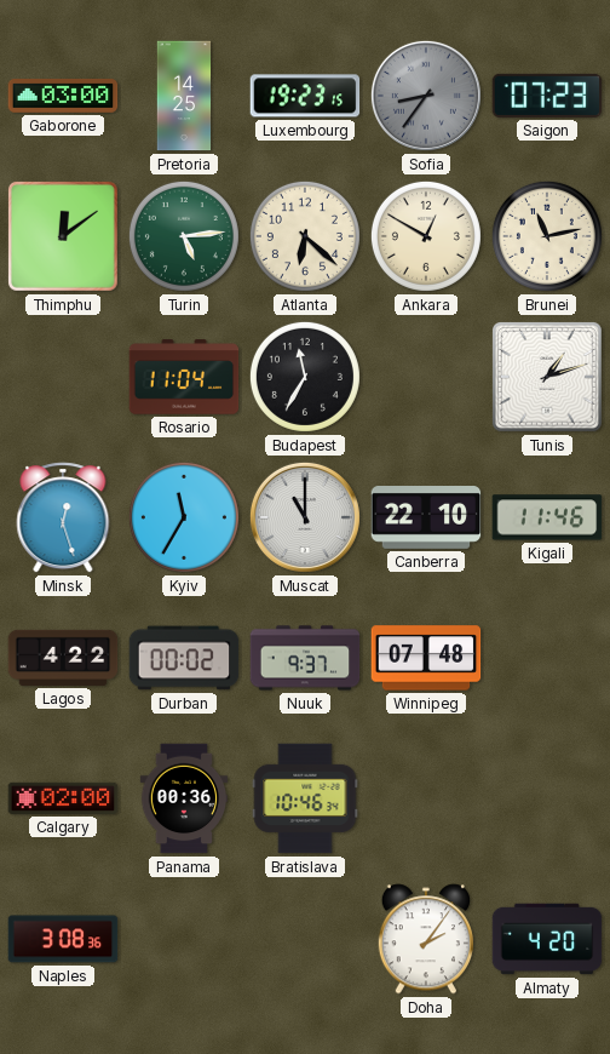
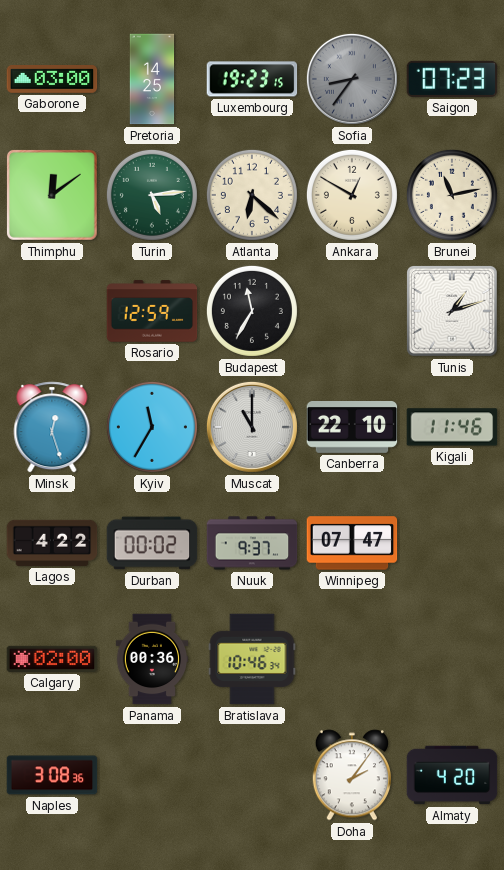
Rosario: 11:04 -> 12:59
Winnipeg: 07:48 -> 07:47
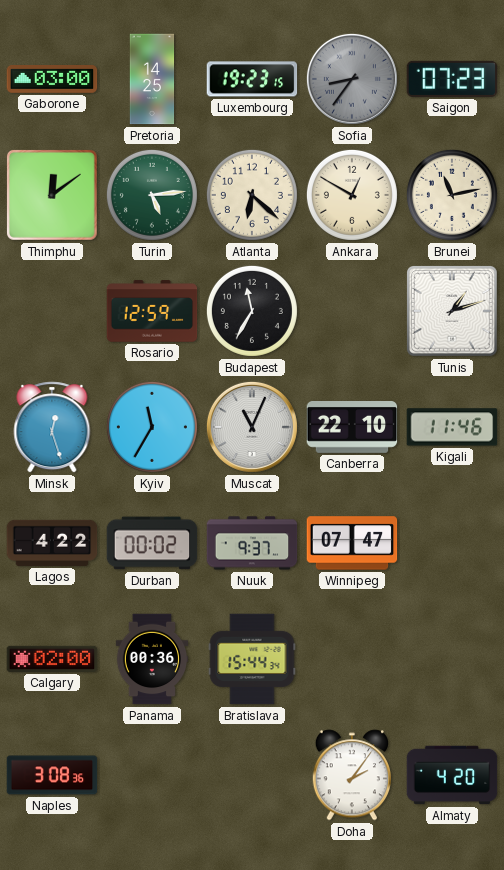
Muscat: 11:00 -> 11:04
Bratislava: 10:46 -> 15:44
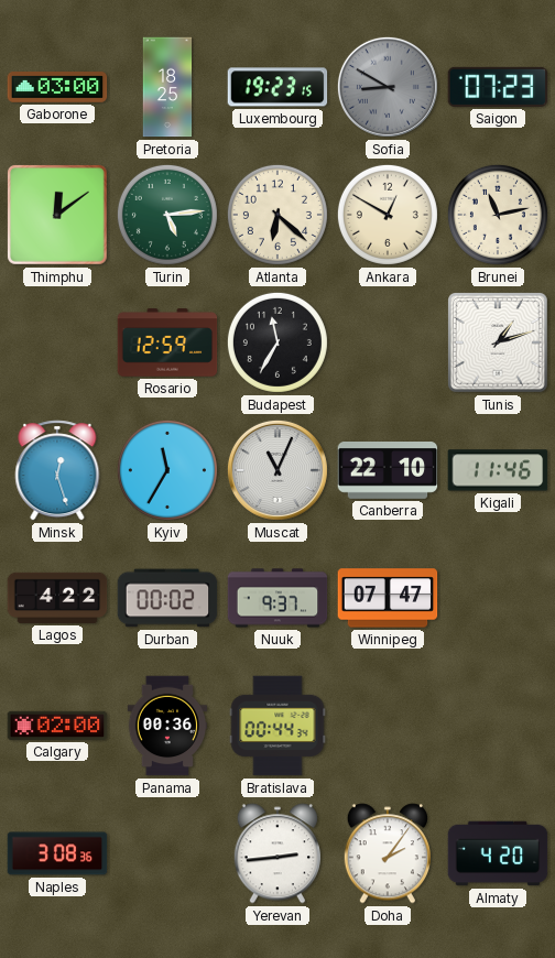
Pretoria: 14:25 -> 18:25
Sofia: 8:36 -> 8:50
Bratislava: 15:44 -> 00:44
Yerevan: none -> 2:44
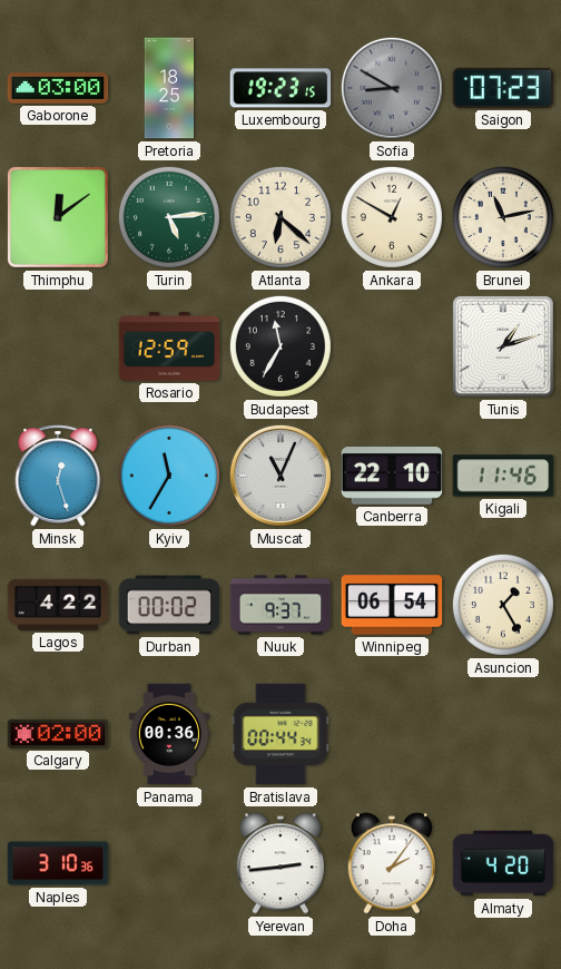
Winnipeg: 07:47 -> 06:54
Asuncion: none -> 1:25
Naples: 3:08 -> 3:10
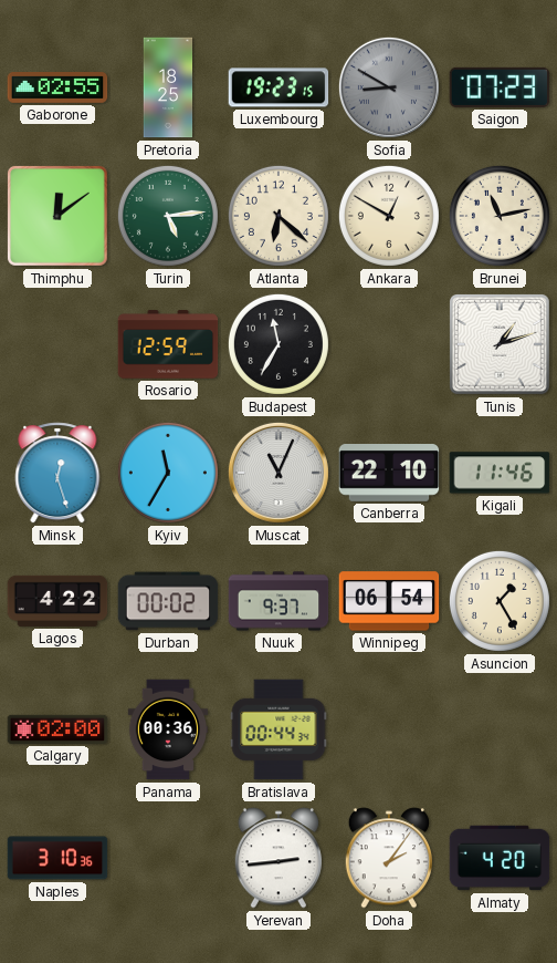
Gaborone: 03:00 -> 02:55
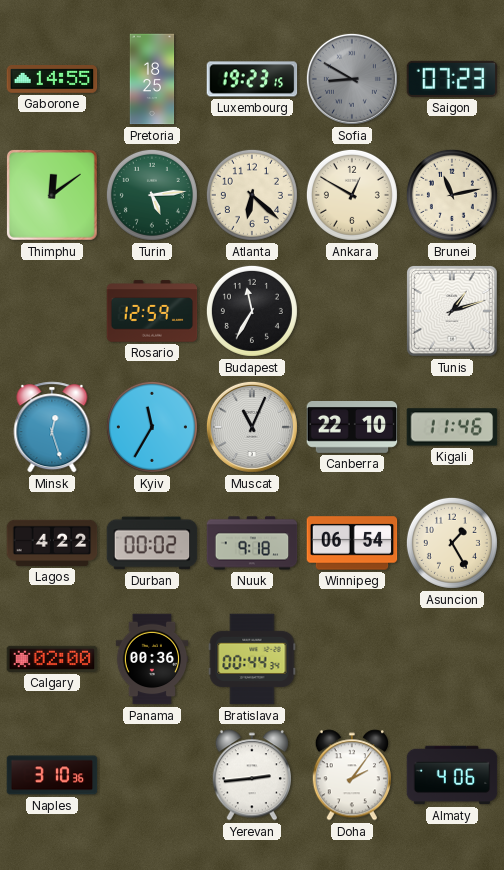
Gaborone: 02:55 -> 14:55
Nuuk: 9:37 -> 9:18
Almaty: 4:20 -> 4:06
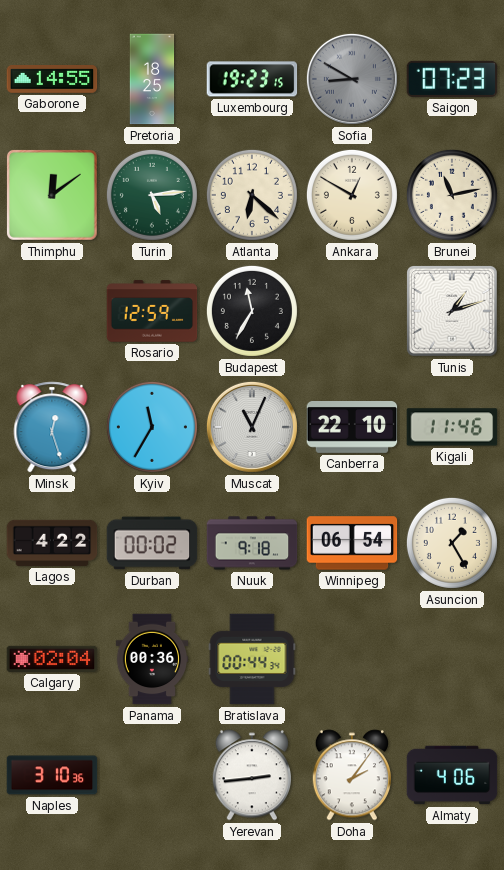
Calgary: 02:00 -> 02:04
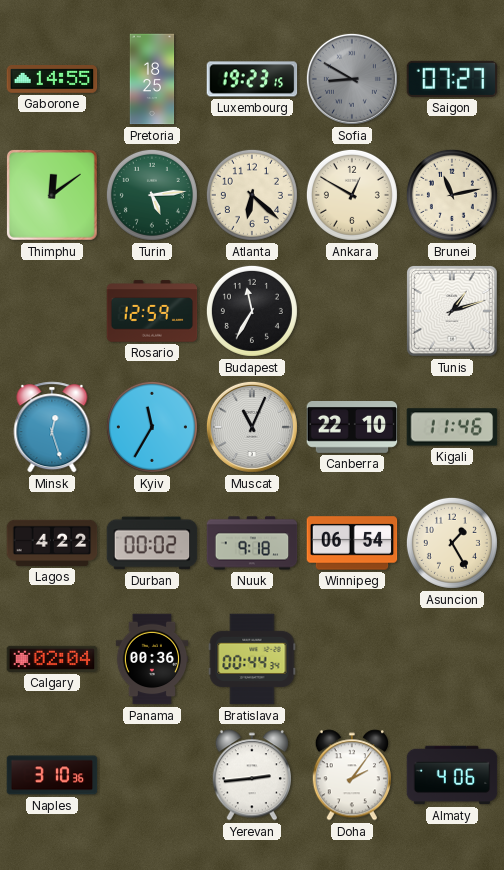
Saigon: 07:23 -> 07:27
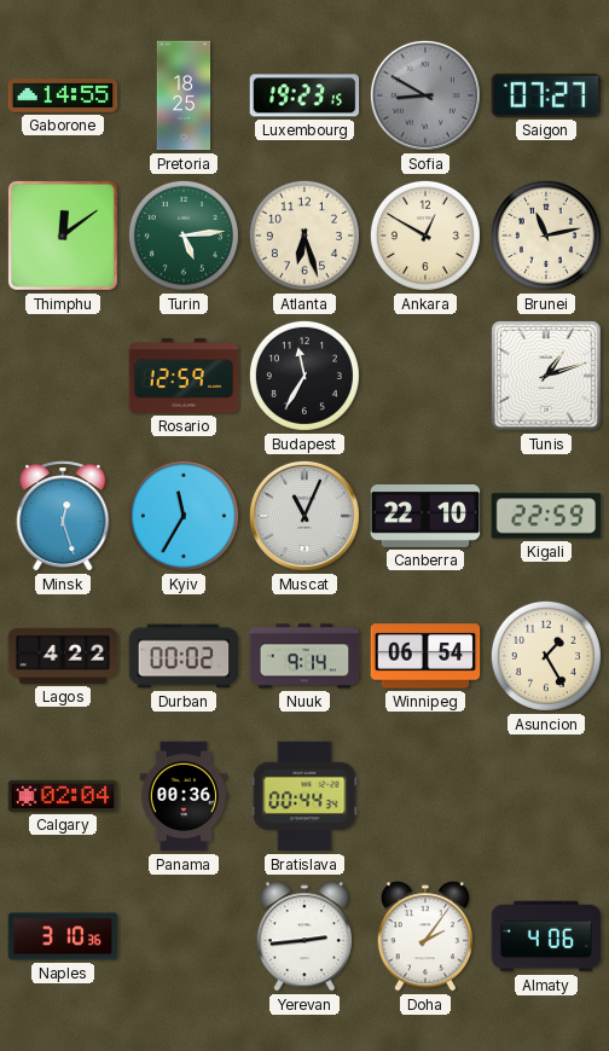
Atlanta: 6:22 -> 6:27
Kigali: 11:46 -> 22:59
Nuuk: 9:18 -> 9:14
